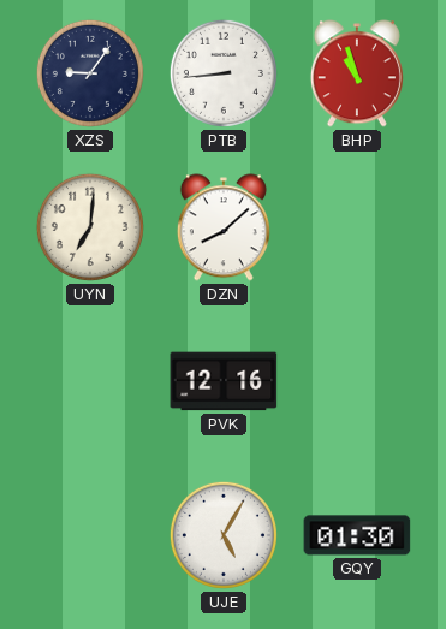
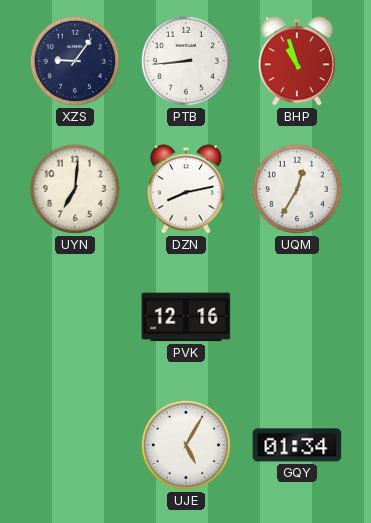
DZN: 8:08 -> 8:13
UQM: none -> 12:35
GQY: 01:30 -> 01:34
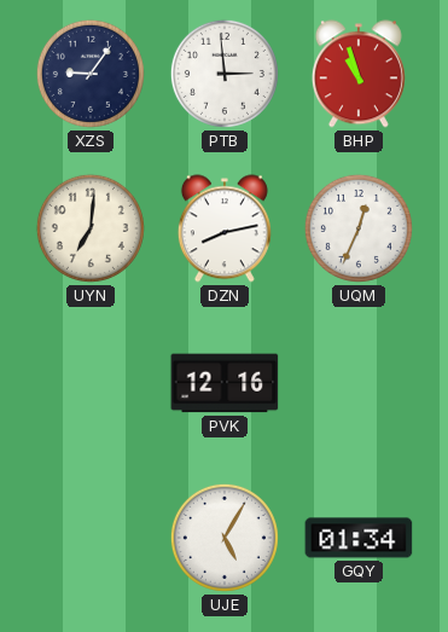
PTB: 8:44 -> 2:59
UQM: 12:35 -> 12:34
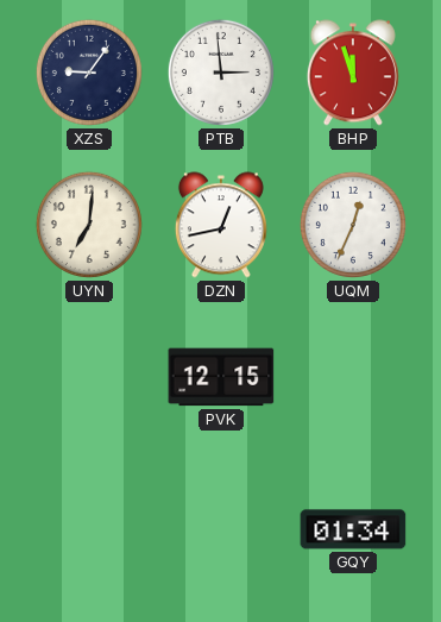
BHP: 10:57 -> 11:57
DZN: 8:13 -> 12:43
PVK: 12:16 -> 12:15
UJE: 5:05 -> none
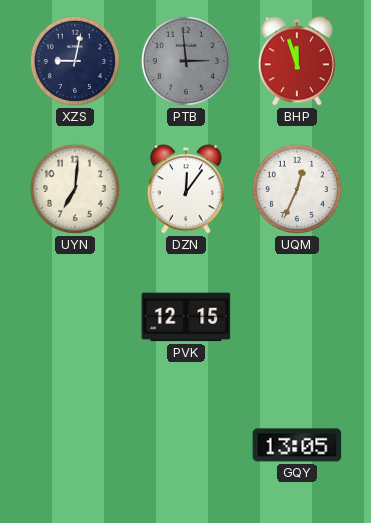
XZS: 9:06 -> 9:02
PTB dial: white -> grey
DZN: 12:43 -> 12:06
GQY: 01:34 -> 13:05
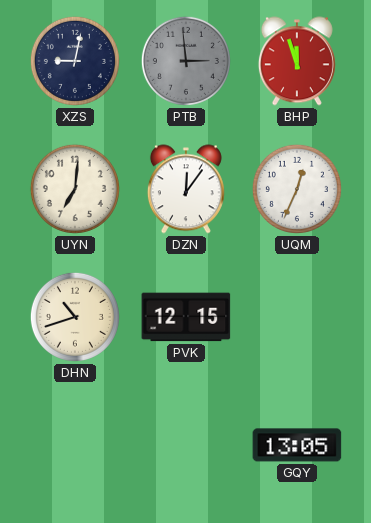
DHN: none -> 10:42
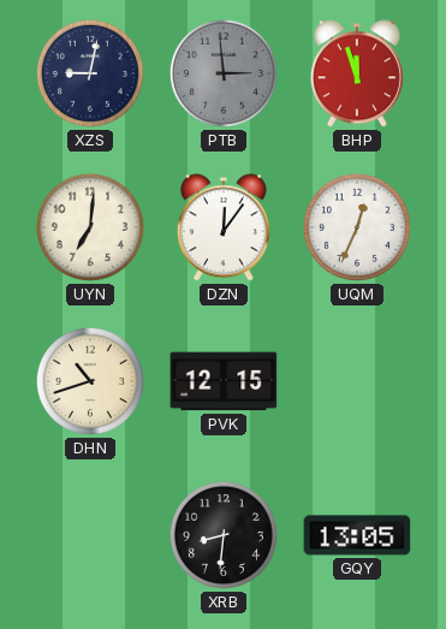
XRB: none -> 8:31
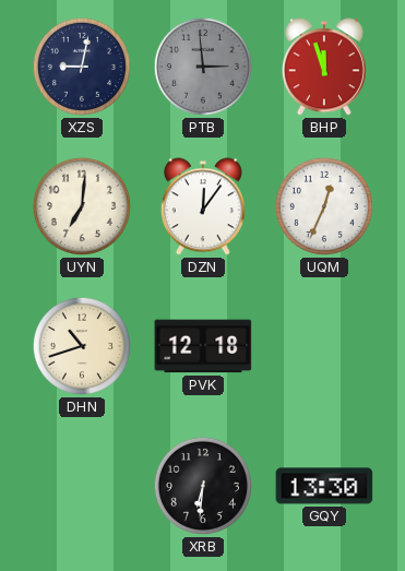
PVK: 12:15 -> 12:18
XRB: 8:31 -> 6:31
GQY: 13:05 -> 13:30
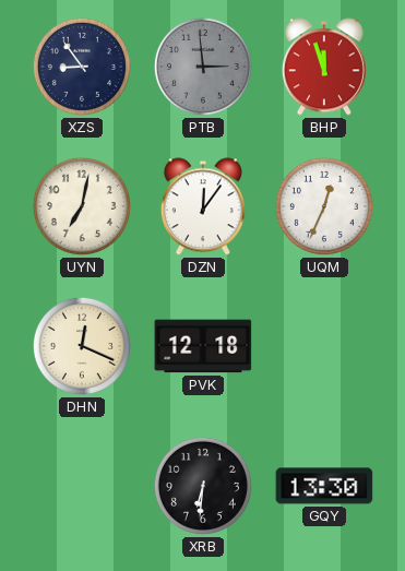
XZS: 9:02 -> 8:54
UYN: 7:01 -> 7:02
DHN: 10:42 -> 12:19
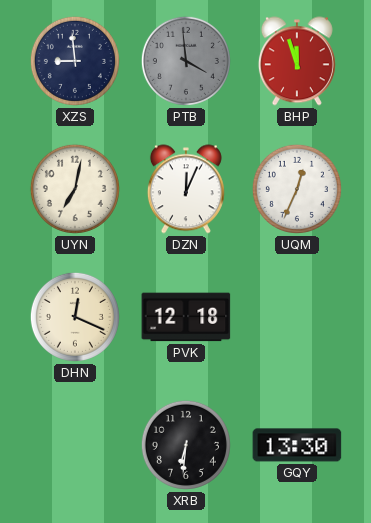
XZS: 8:54 -> 8:59
PTB: 2:59 -> 3:59
DZN: 12:06 -> 12:04
